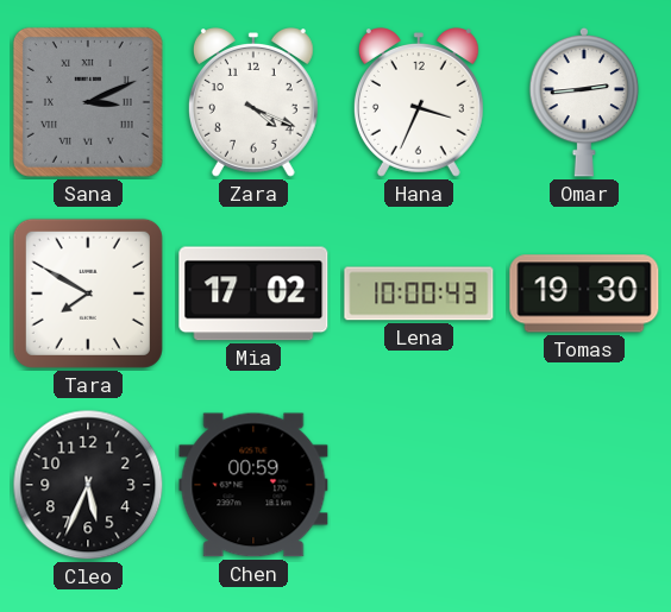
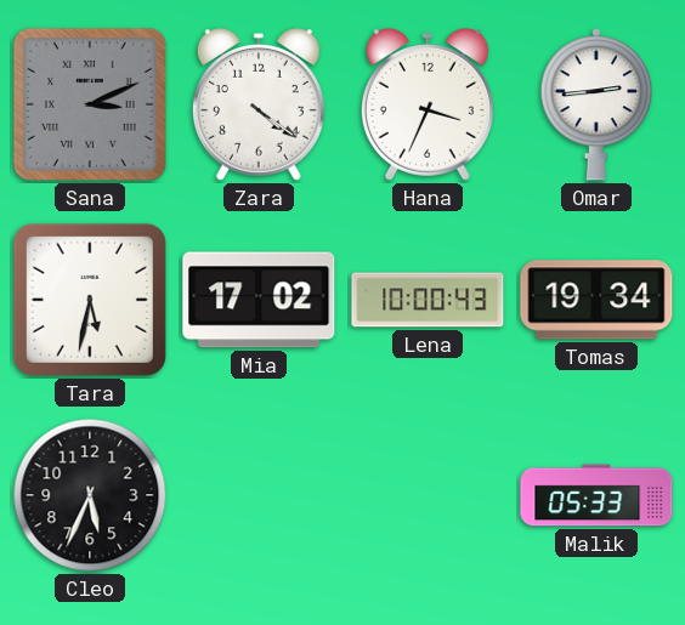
Zara: 4:19 -> 4:21
Tara: 7:50 -> 5:32
Tomas: 19:30 -> 19:34
Chen: 00:59 -> none
Malik: none -> 05:33
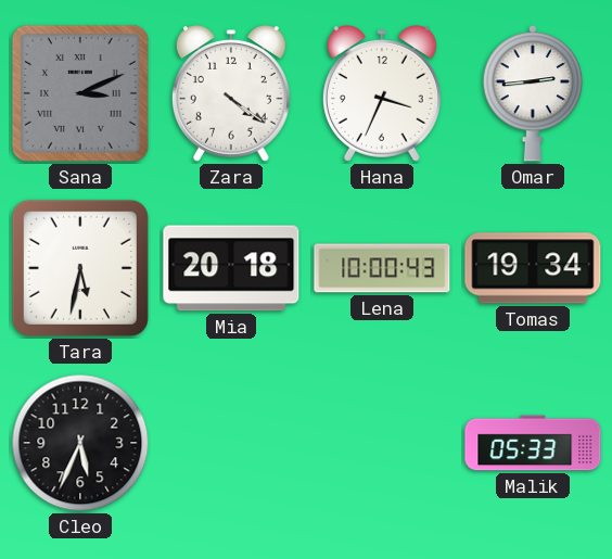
Mia: 17:02 -> 20:18
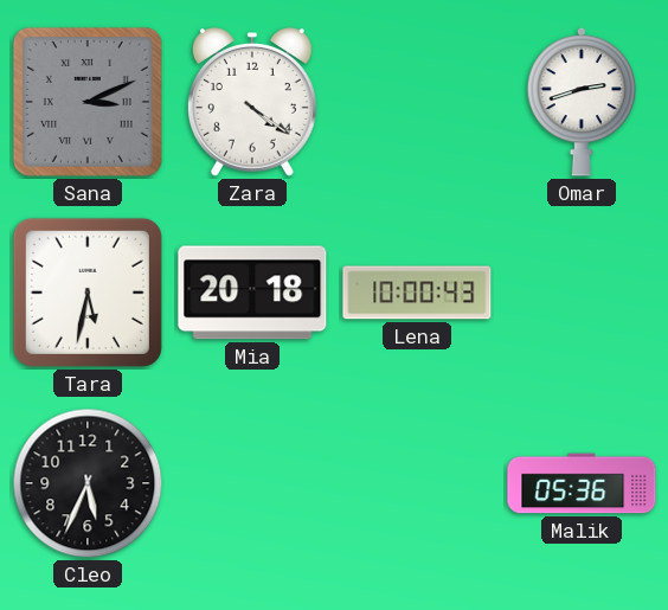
Hana: 3:34 -> none
Omar: 2:44 -> 2:42
Tomas: 19:34 -> none
Malik: 05:33 -> 05:36
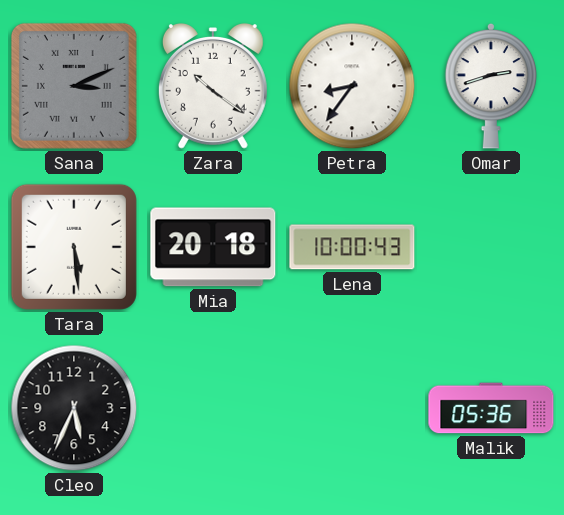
Zara: 4:21 -> 10:21
Petra: none -> 8:36
Tara: 5:32 -> 5:29
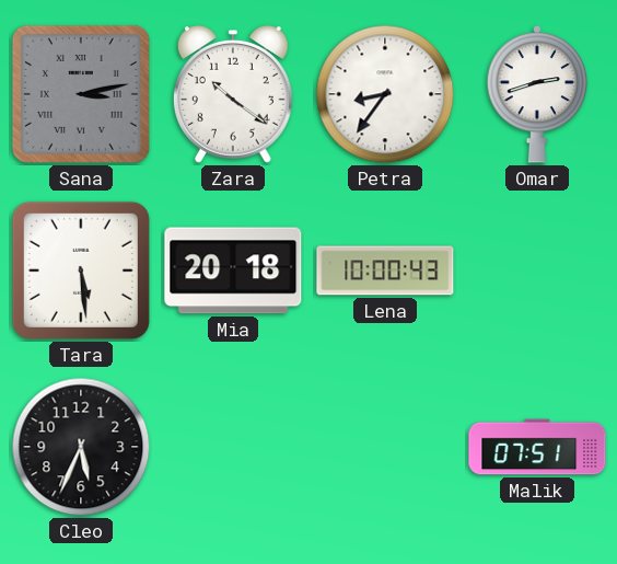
Sana: 3:11 -> 3:13
Malik: 05:36 -> 07:51
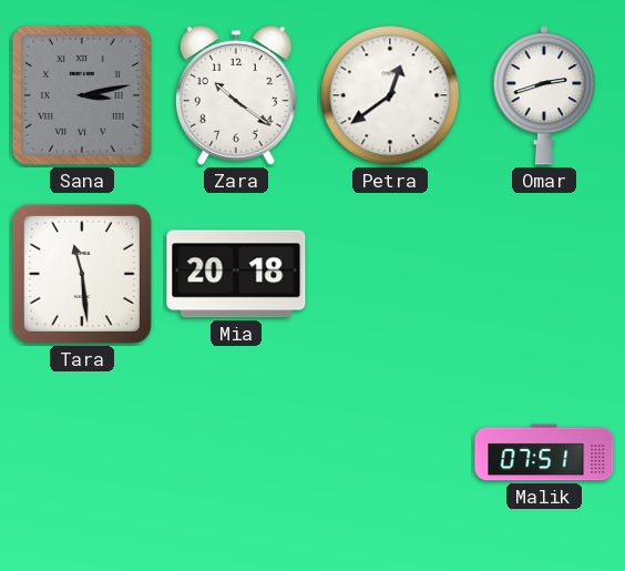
Petra: 8:36 -> 12:39
Tara: 5:29 -> 11:29
Lena: 10:00 -> none
Cleo: 5:34 -> none
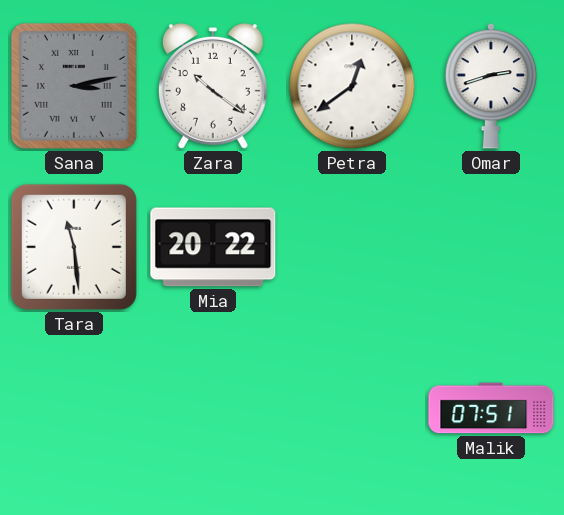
Mia: 20:18 -> 20:22
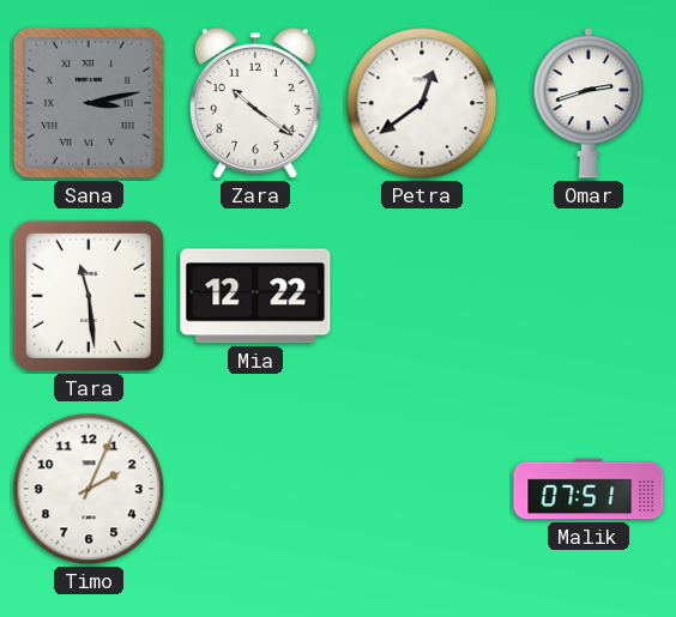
Mia: 20:22 -> 12:22
Timo: none -> 2:04
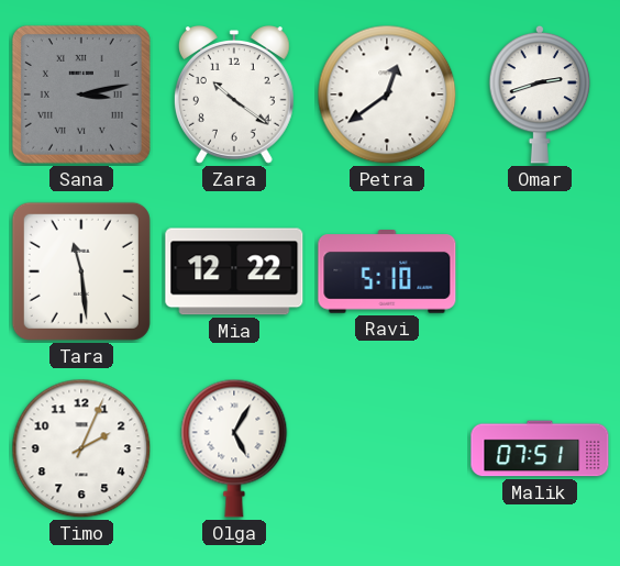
Ravi: none -> 5:10
Olga: none -> 5:05
